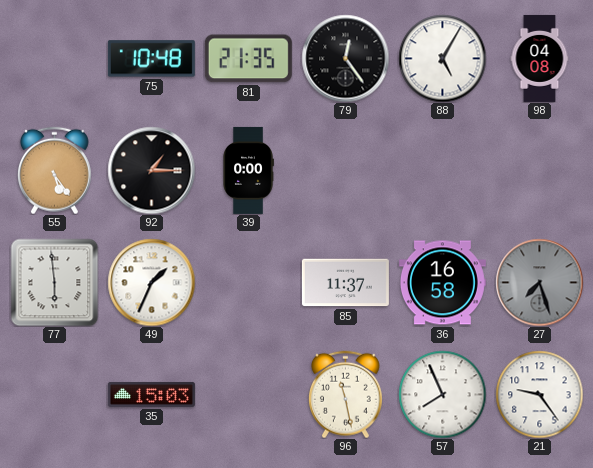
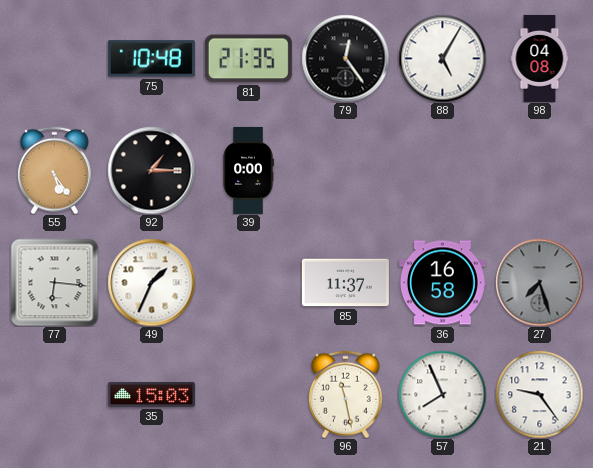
77: 5:59 -> 6:16
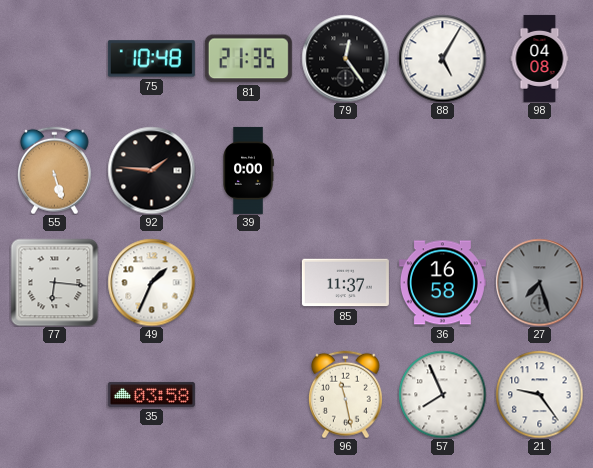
55: 5:24 -> 5:27
92: 1:15 -> 1:46
35: 15:03 -> 03:58
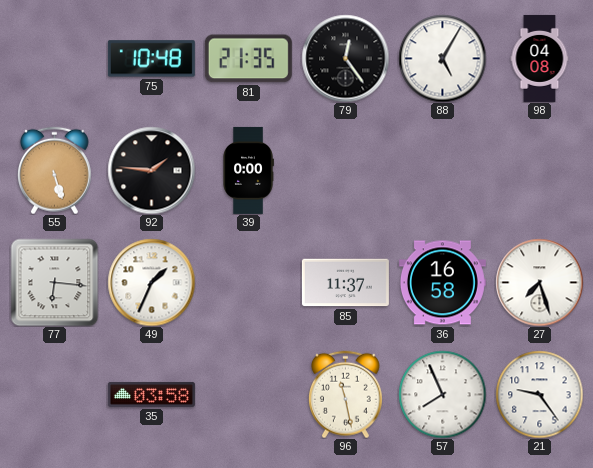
27 dial: grey -> white
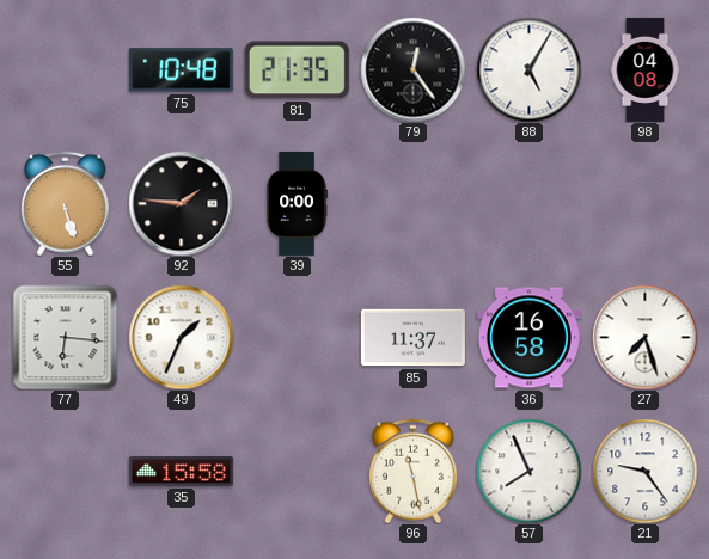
35: 03:58 -> 15:58
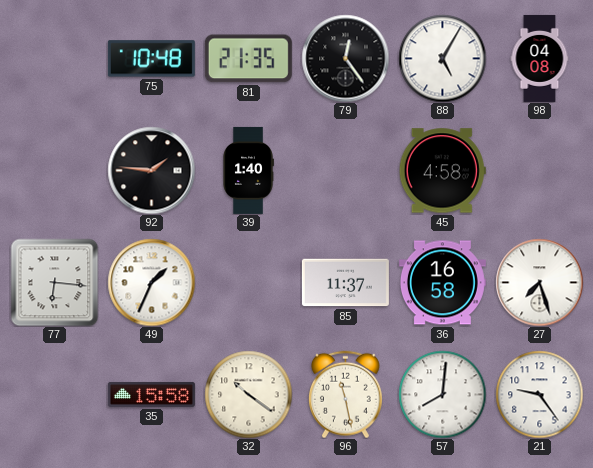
55: 5:27 -> none
39: 0:00 -> 1:40
45: none -> 4:58
32: none -> 10:21
57: 7:56 -> 8:01
